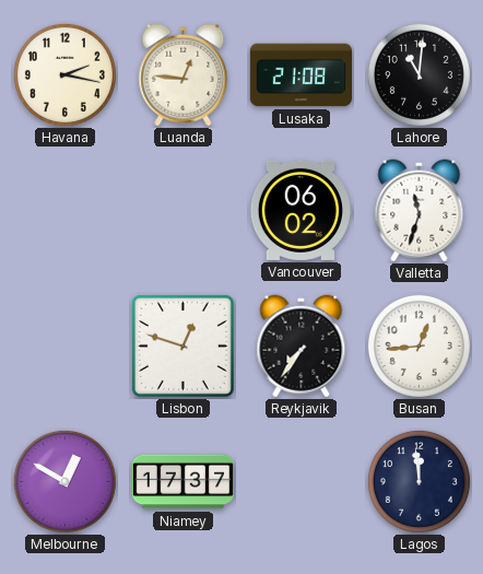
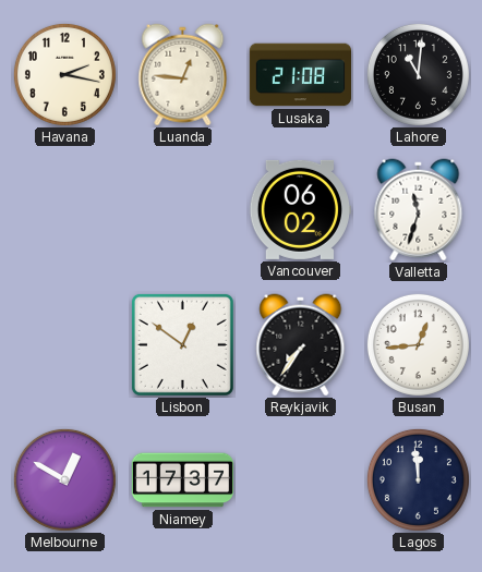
Lisbon: 12:48 -> 12:51
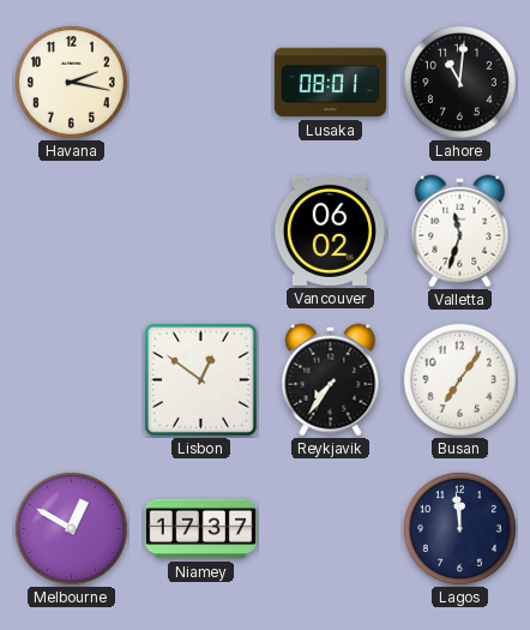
Luanda: 12:46 -> none
Lusaka: 21:08 -> 08:01
Busan: 12:44 -> 7:06
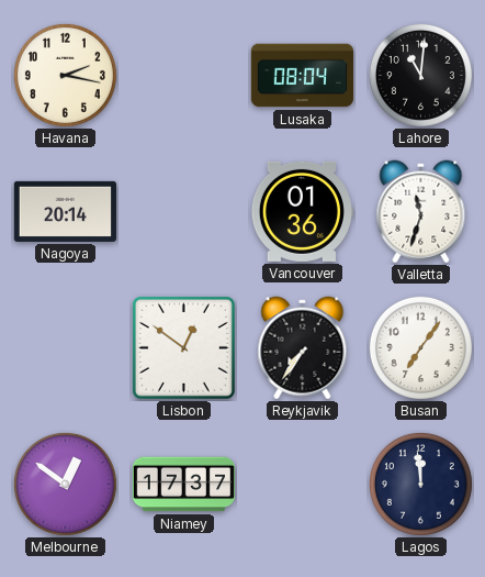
Lusaka: 08:01 -> 08:04
Nagoya: none -> 20:14
Vancouver: 06:02 -> 01:36
Melbourne: 12:50 -> 12:51
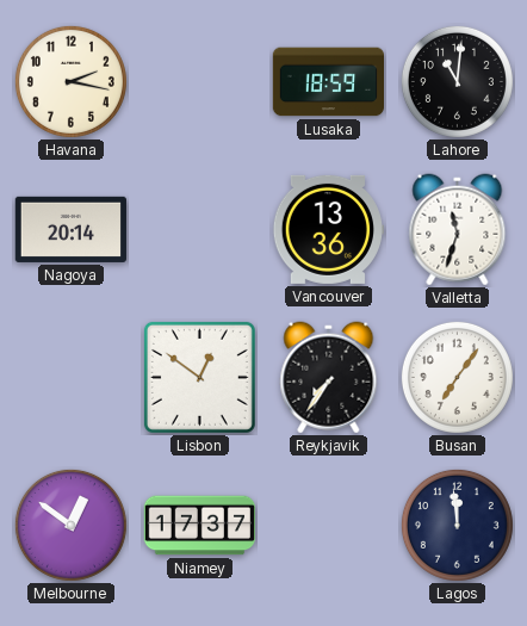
Lusaka: 08:04 -> 18:59
Vancouver: 01:36 -> 13:36
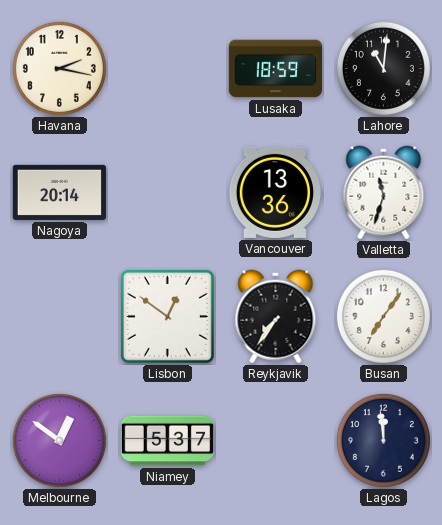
Niamey: 17:37 -> 5:37
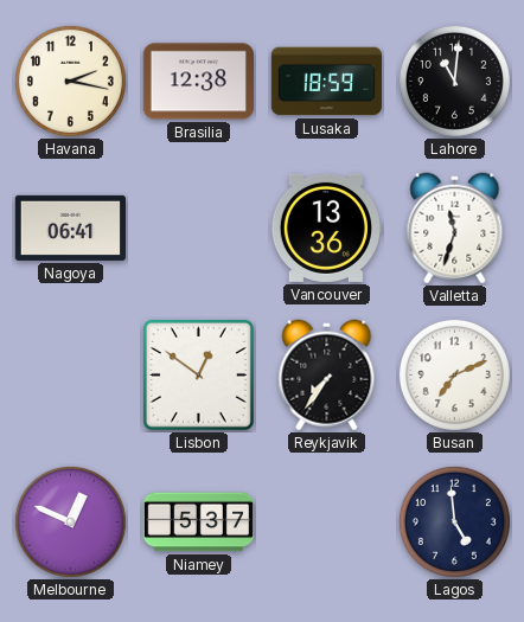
Brasilia: none -> 12:38
Nagoya: 20:14 -> 06:41
Busan: 7:06 -> 7:11
Melbourne: 12:51 -> 12:49
Lagos: 11:59 -> 4:59
